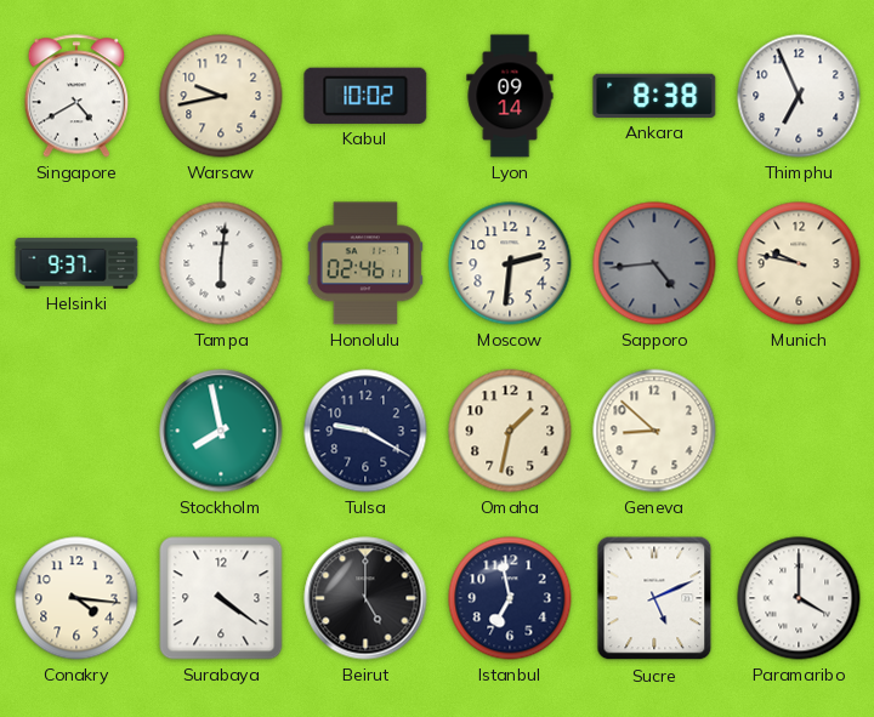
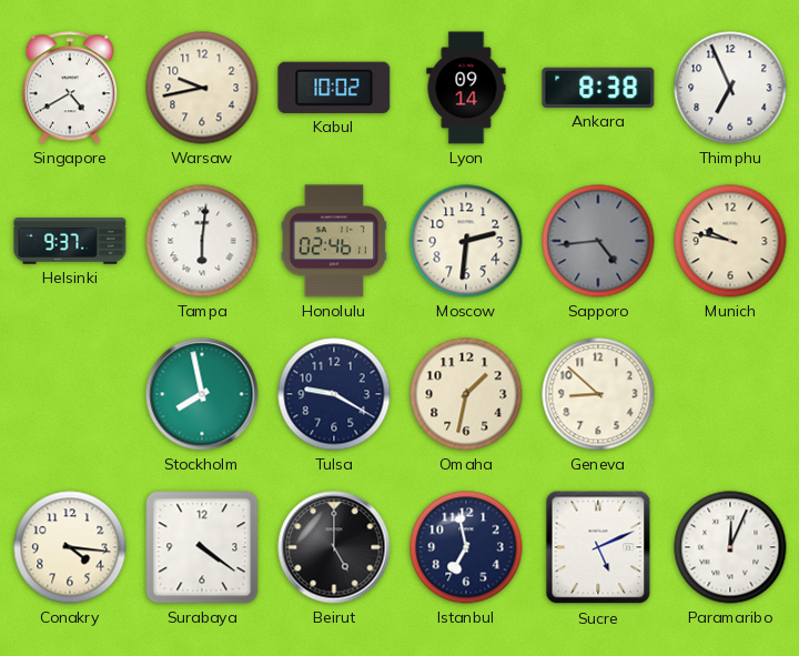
Paramaribo: 4:00 -> 12:04
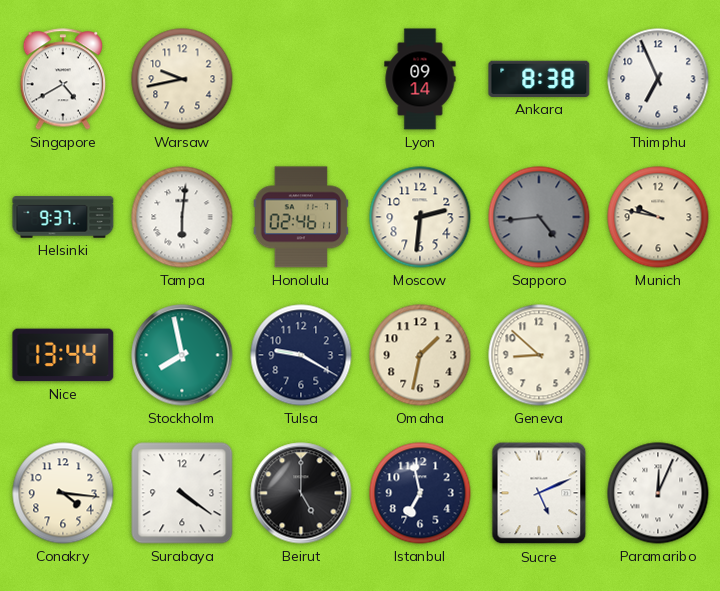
Kabul: 10:02 -> none
Nice: none -> 13:44
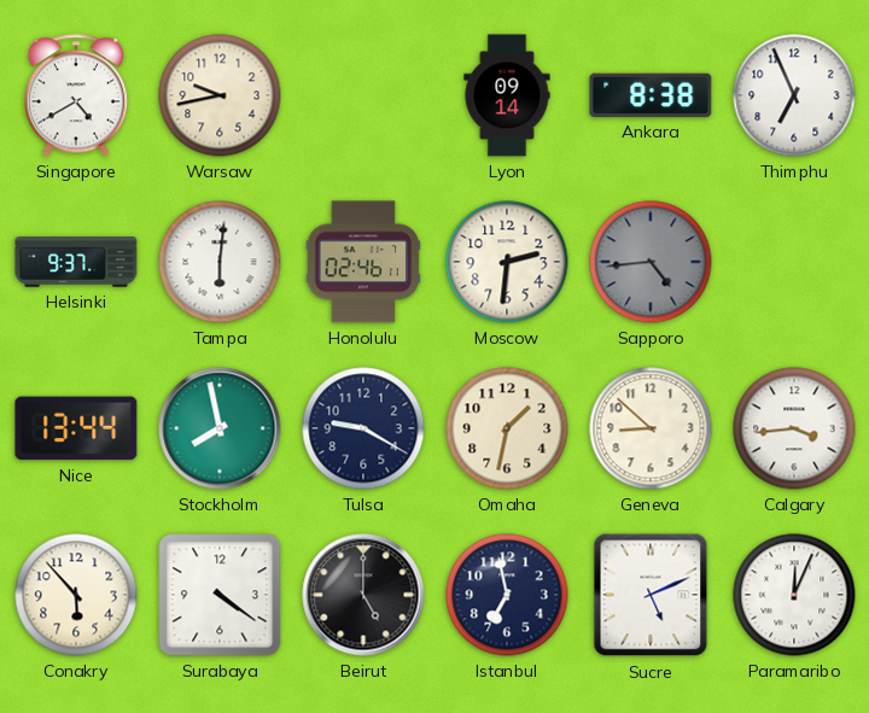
Munich: 9:47 -> none
Calgary: none -> 3:44
Conakry: 4:16 -> 5:53
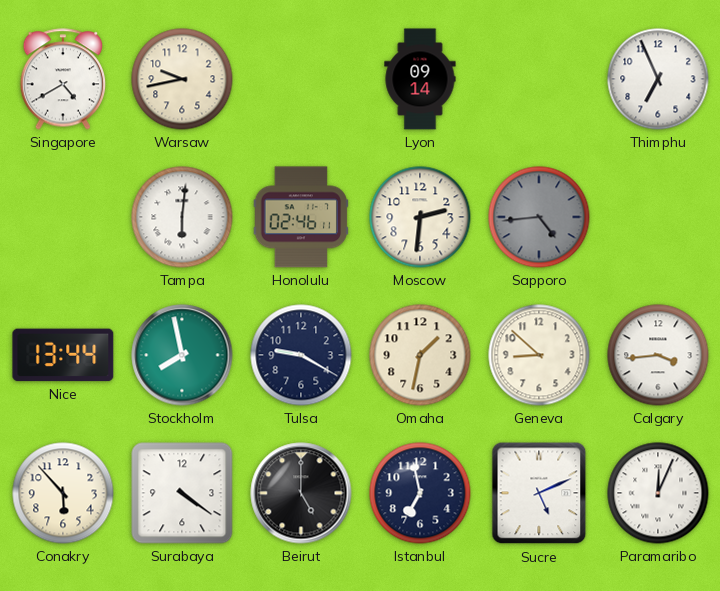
Ankara: 8:38 -> none
Helsinki: 9:37 -> none
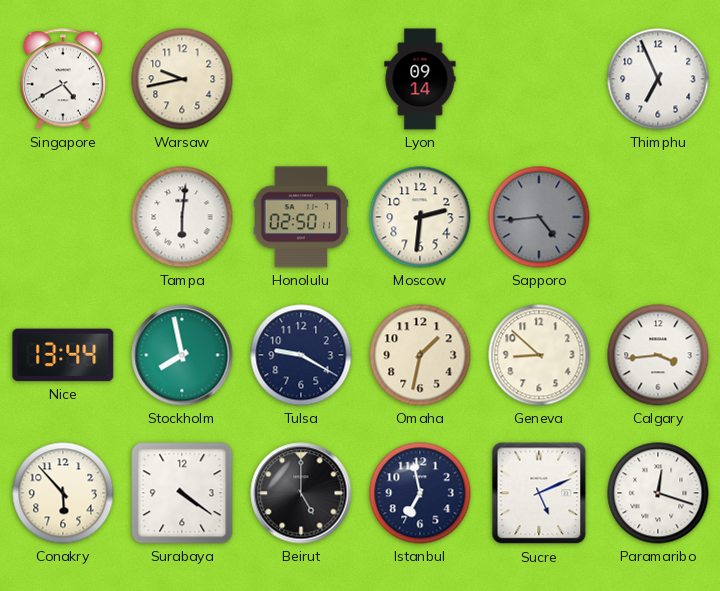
Honolulu: 02:46 -> 02:50
Paramaribo: 12:04 -> 12:18
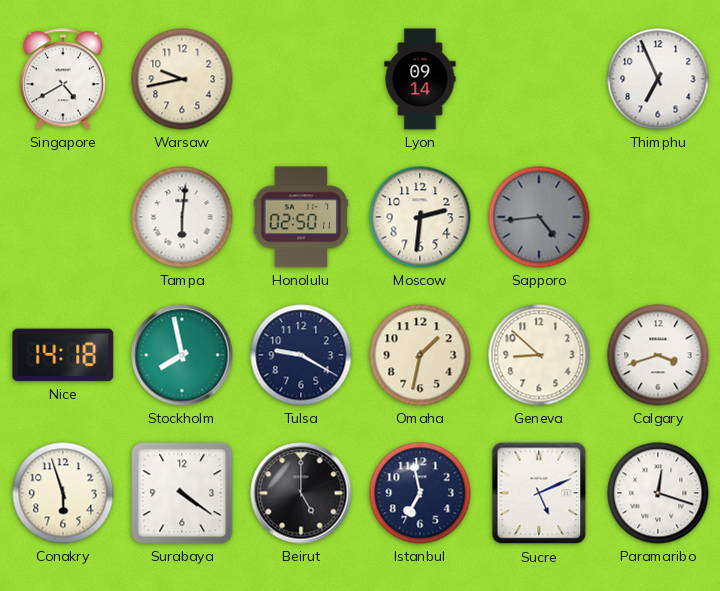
Nice: 13:44 -> 14:18
Calgary: 3:44 -> 3:42
Conakry: 5:53 -> 5:57
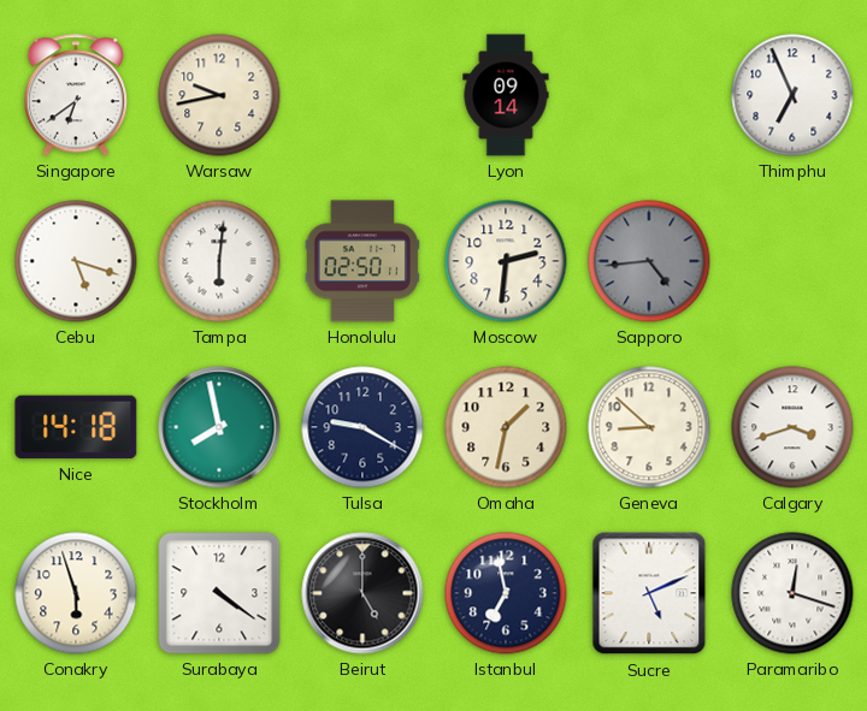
Singapore: 4:40 -> 6:39
Cebu: none -> 5:18
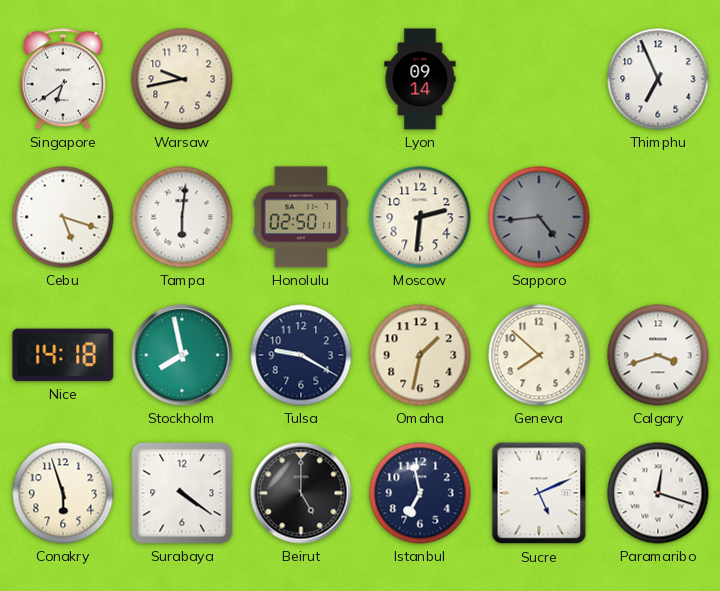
Geneva: 8:52 -> 7:52
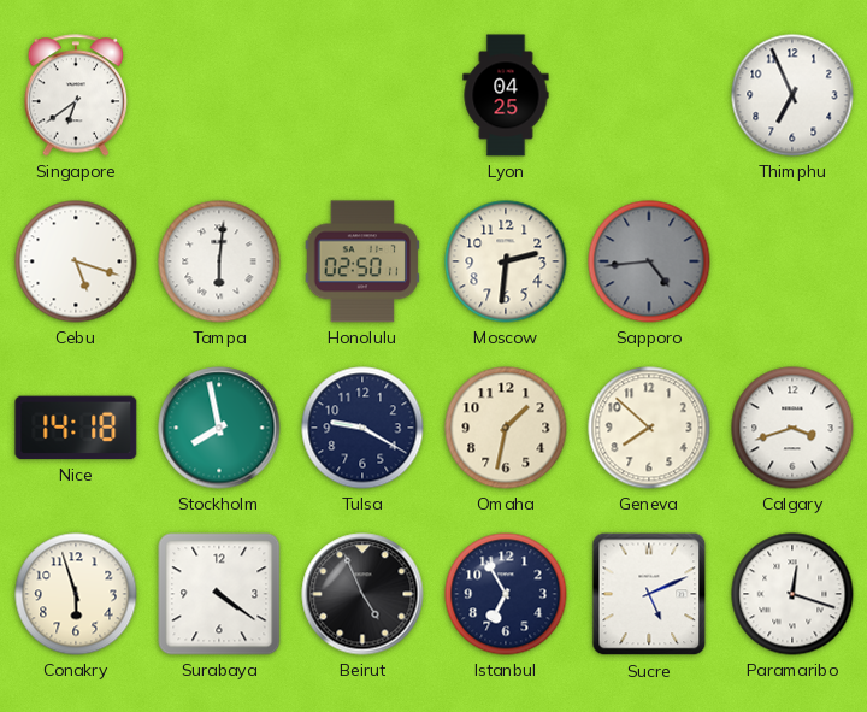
Warsaw: 9:43 -> none
Lyon: 09:14 -> 04:25
Beirut: 5:00 -> 4:56
Istanbul: 6:58 -> 6:55
